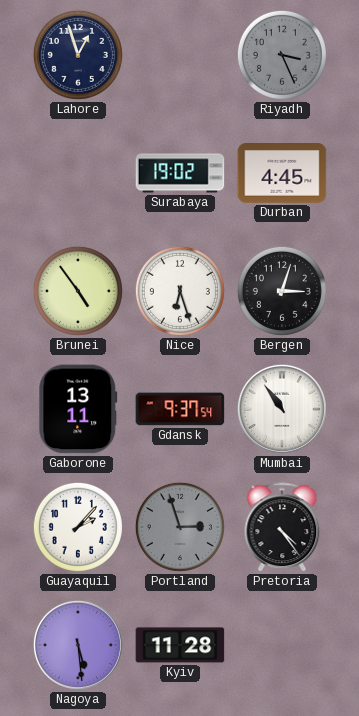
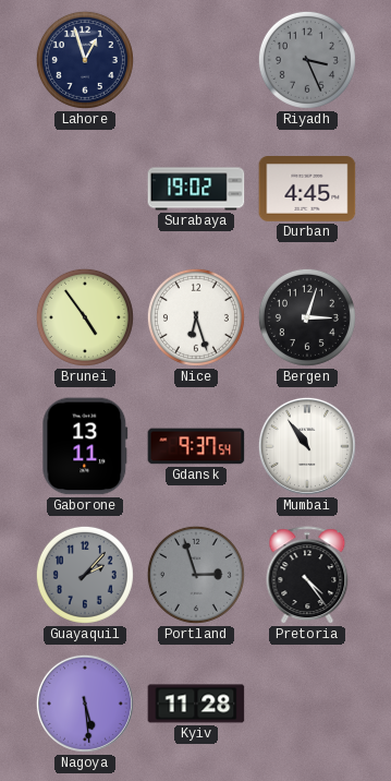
Guayaquil dial: white -> grey
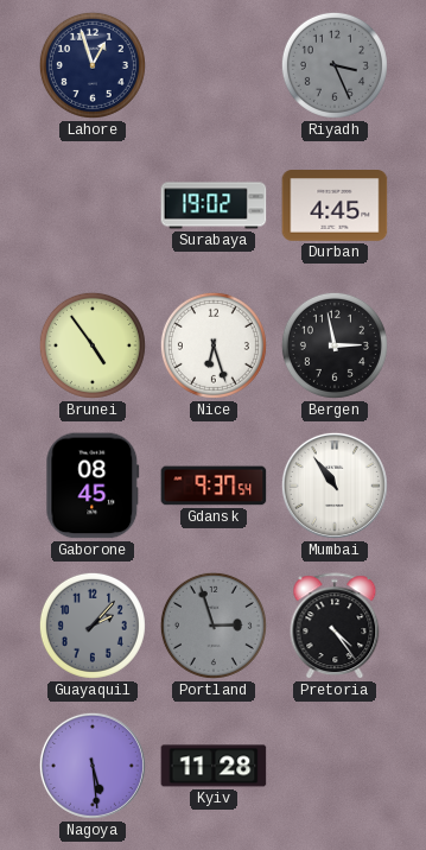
Bergen: 3:03 -> 2:58
Gaborone: 13:11 -> 08:45
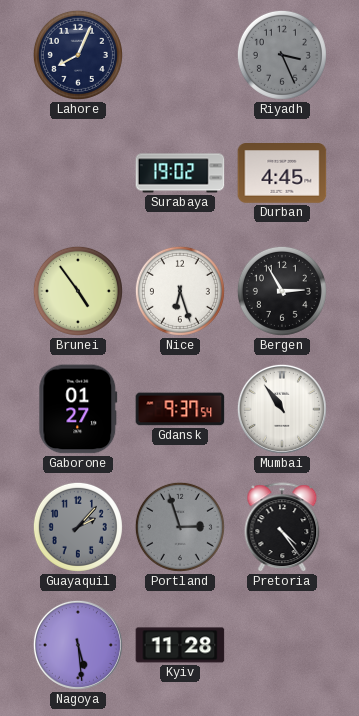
Lahore: 12:57 -> 8:04
Bergen: 2:58 -> 2:55
Gaborone: 08:45 -> 01:27
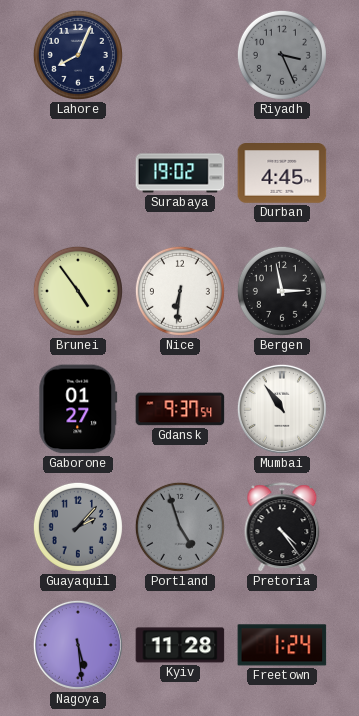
Nice: 6:27 -> 6:31
Bergen: 2:55 -> 2:58
Portland: 2:57 -> 4:57
Freetown: none -> 1:24
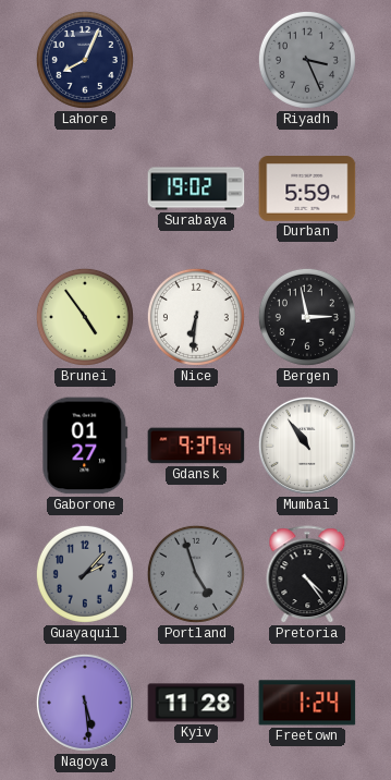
Durban: 4:45 -> 5:59
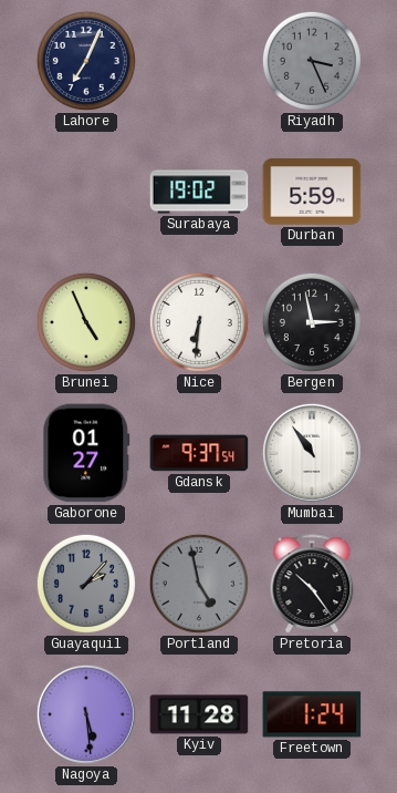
Lahore: 8:04 -> 7:04
Brunei: 4:54 -> 4:56
Portland: 4:57 -> 4:58
Pretoria: 4:24 -> 10:24
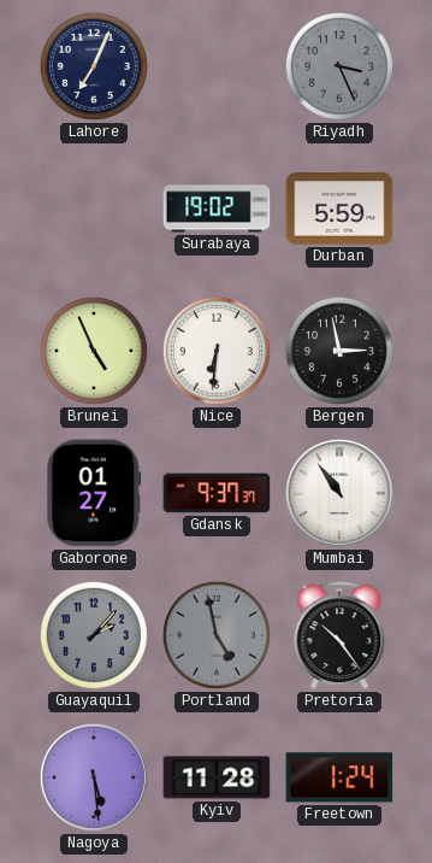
Gdansk: 9:37:54 -> 9:37:37
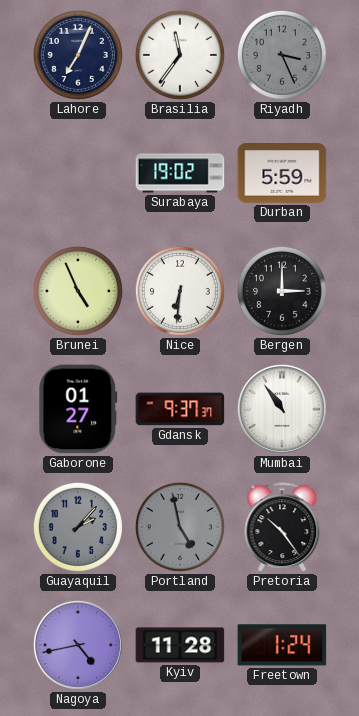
Brasilia: none -> 11:36
Bergen: 2:58 -> 3:00
Nagoya: 5:29 -> 4:43
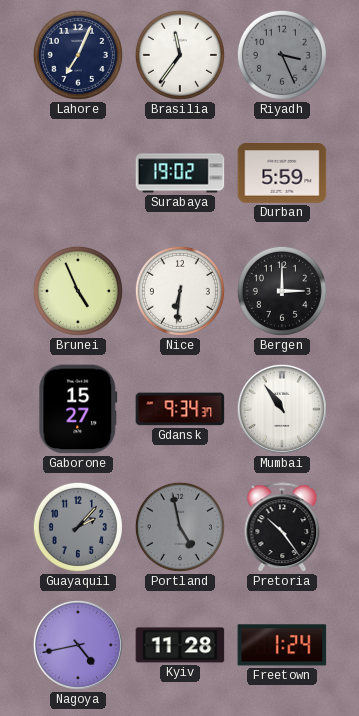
Gaborone: 01:27 -> 15:27
Gdansk: 9:37 -> 9:34
